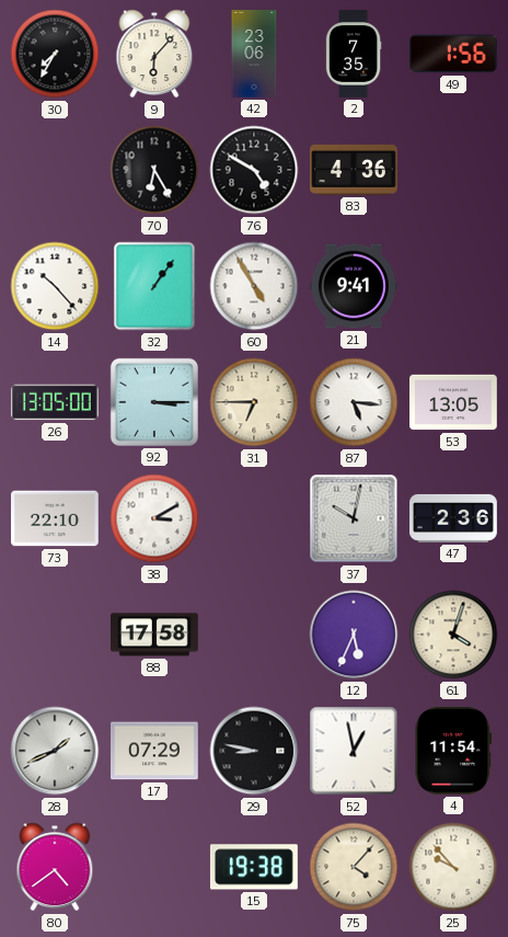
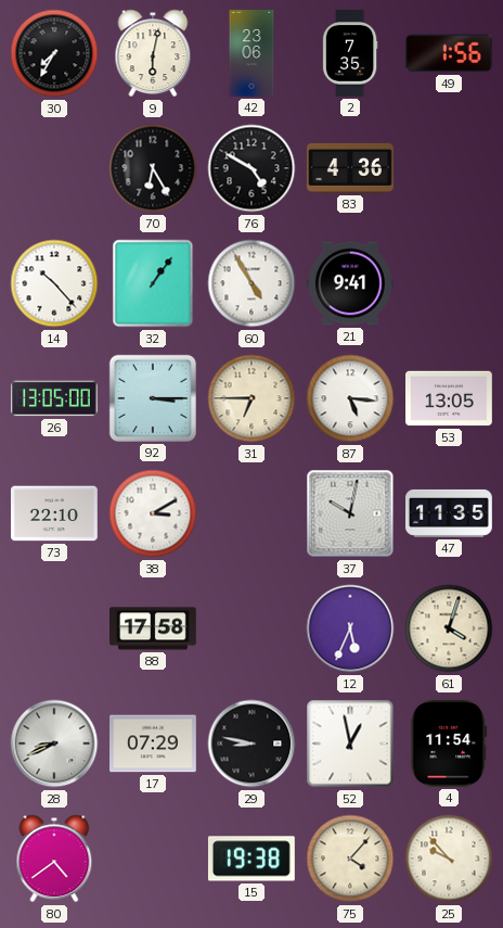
9: 6:07 -> 6:02
47: 2:36 -> 11:35
28: 1:41 -> 8:41
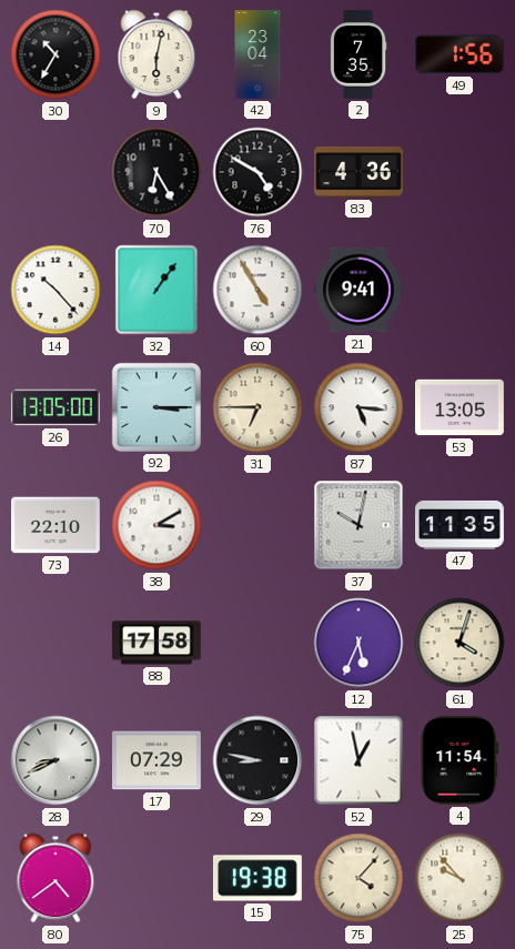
30: 7:35 -> 10:35
42: 23:06 -> 23:04
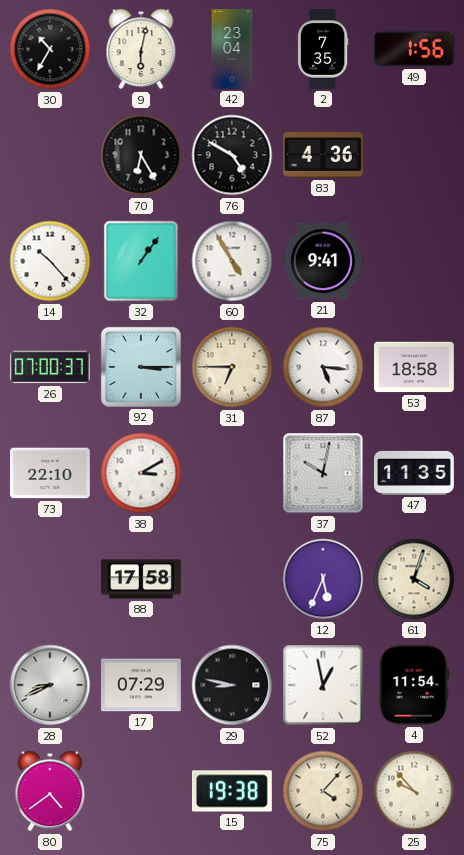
26: 13:05 -> 07:00
53: 13:05 -> 18:58
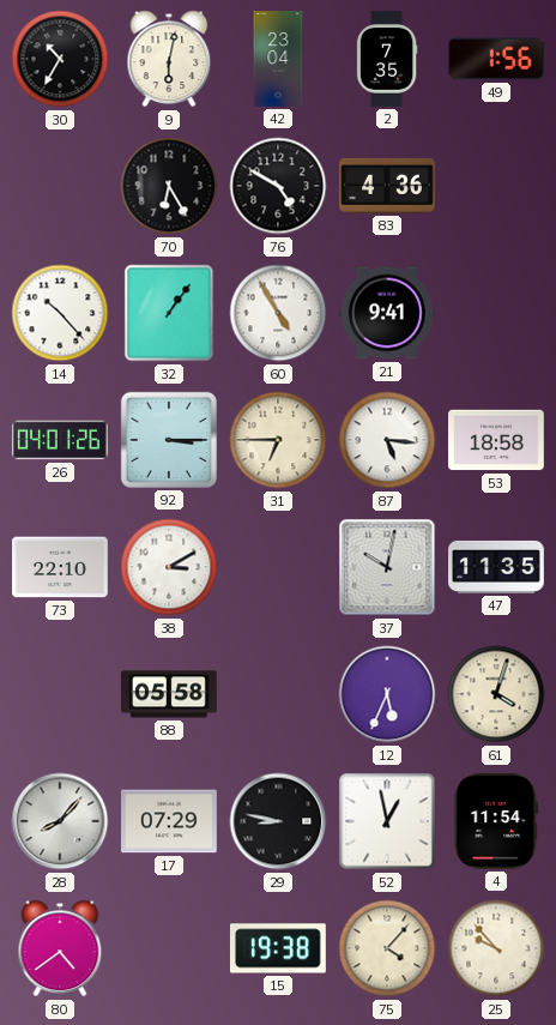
26: 07:00 -> 04:01
88: 17:58 -> 05:58
28: 8:41 -> 8:07
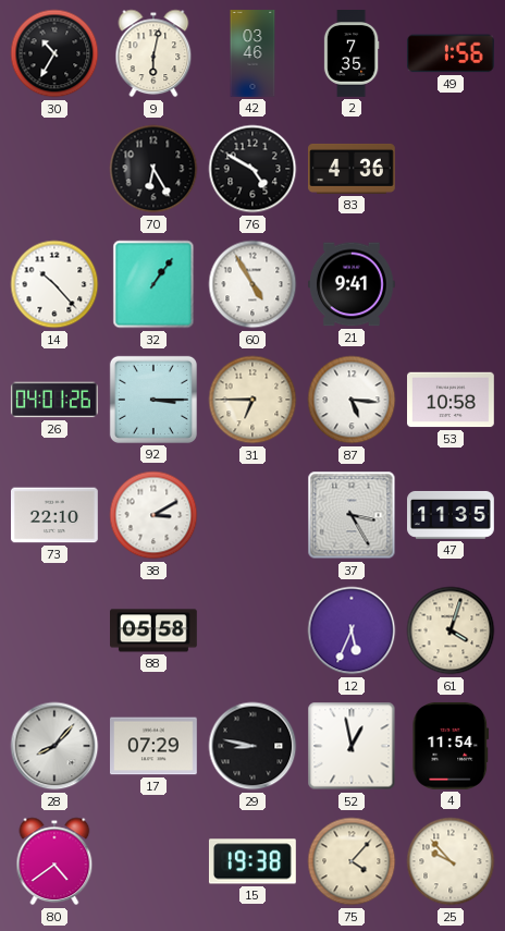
42: 23:04 -> 03:46
53: 18:58 -> 10:58
37: 10:02 -> 3:25
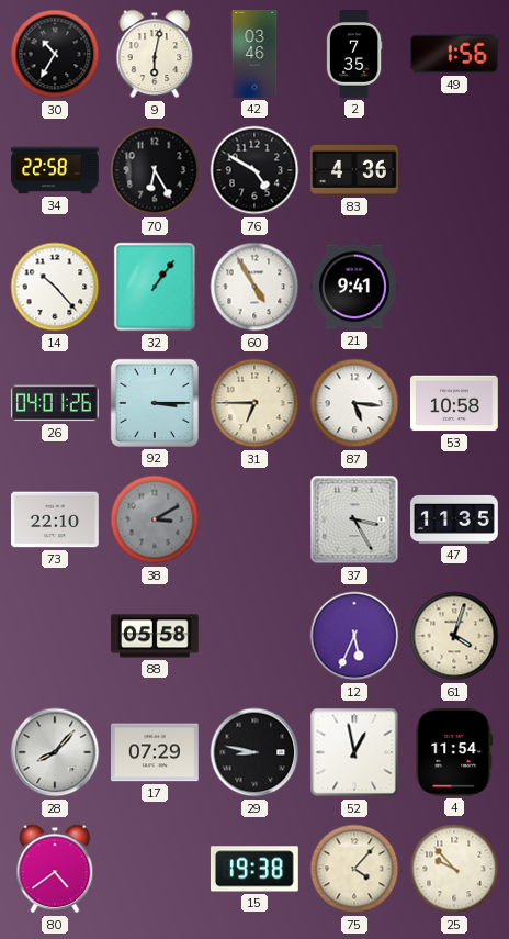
34: none -> 22:58
38 dial: white -> grey
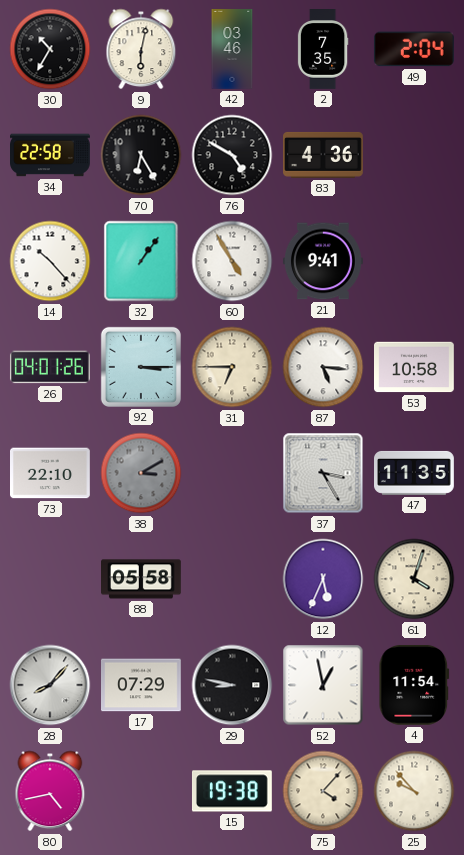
49: 1:56 -> 2:04
80: 4:39 -> 4:43
